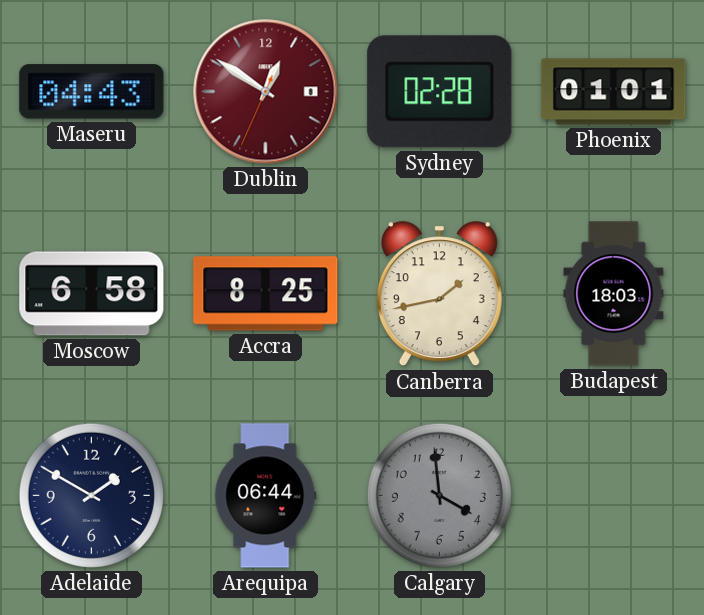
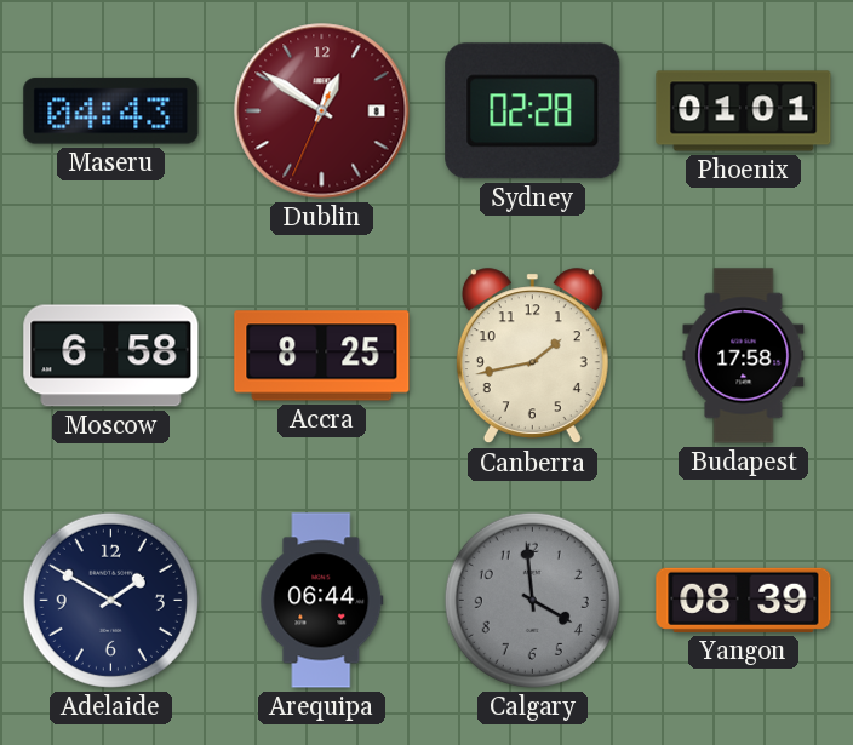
Budapest: 18:03 -> 17:58
Yangon: none -> 08:39
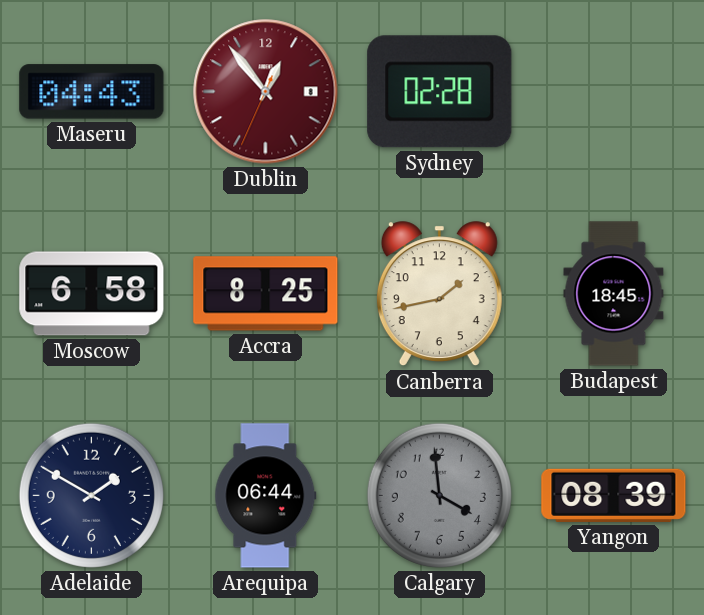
Dublin: 12:50 -> 12:53
Phoenix: 01:01 -> none
Budapest: 17:58 -> 18:45
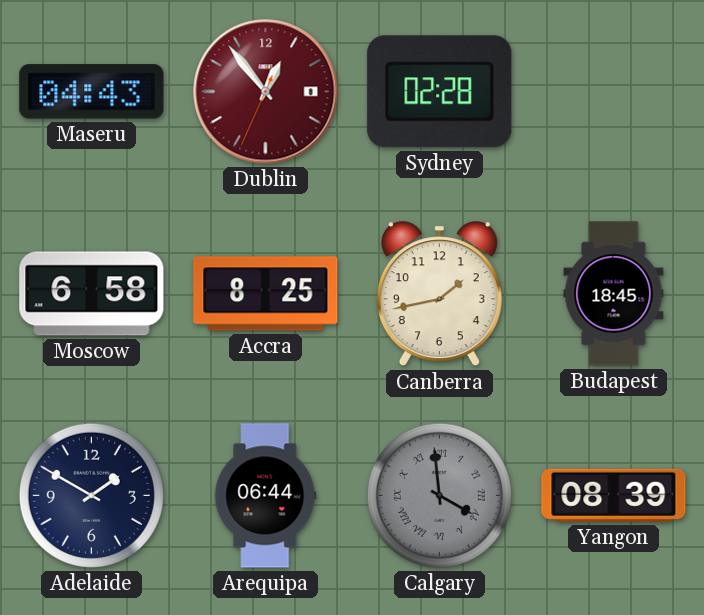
Calgary numerals: Arabic -> Roman
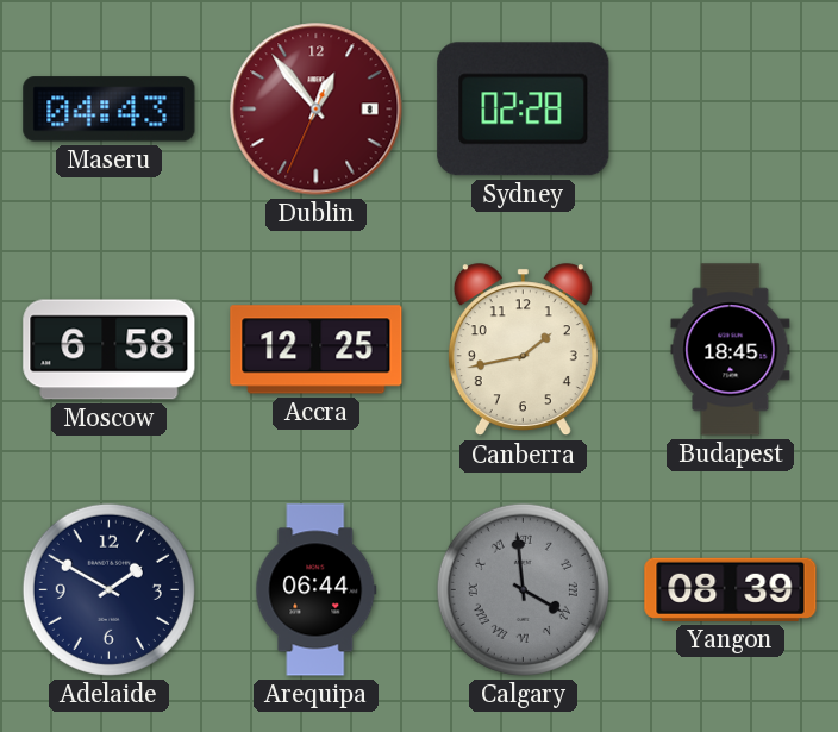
Accra: 8:25 -> 12:25
